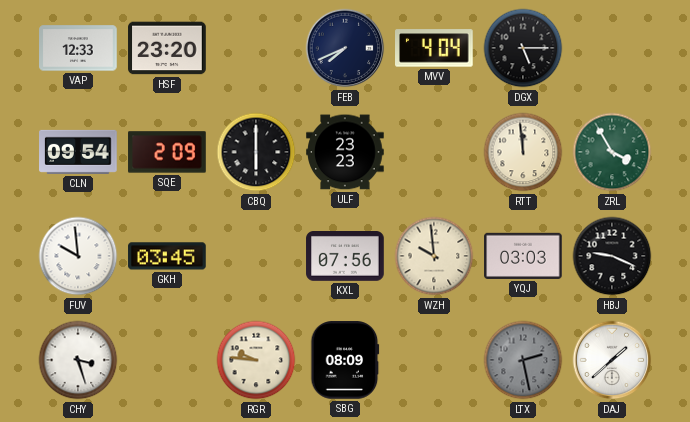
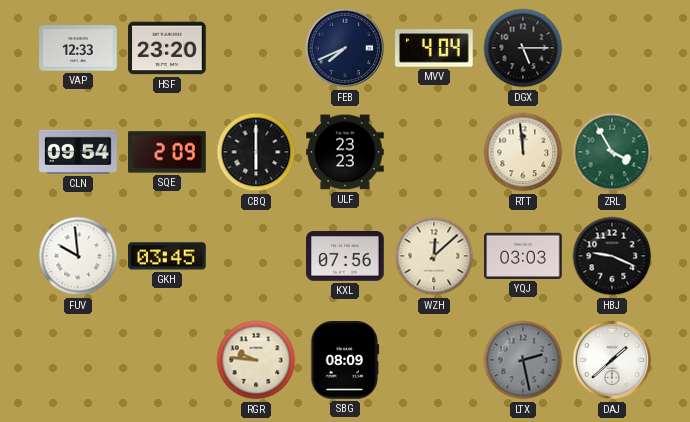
WZH: 9:59 -> 12:08
CHY: 3:27 -> none
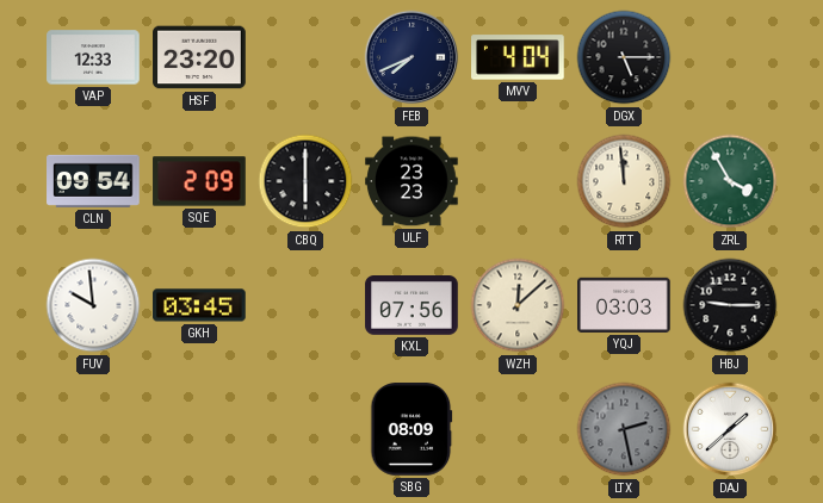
HBJ: 9:19 -> 9:15
RGR: 9:46 -> none
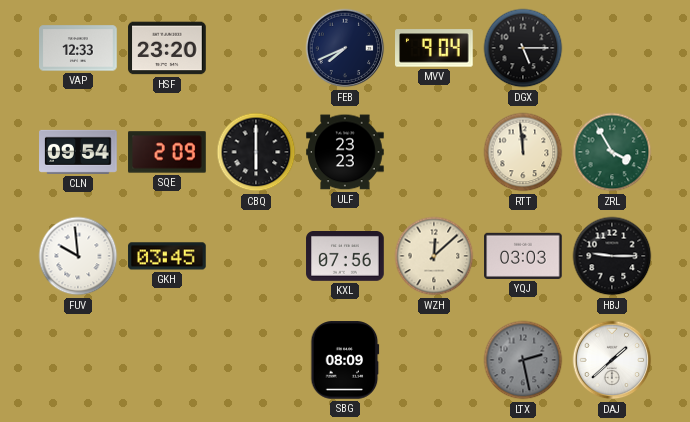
MVV: 4:04 -> 9:04
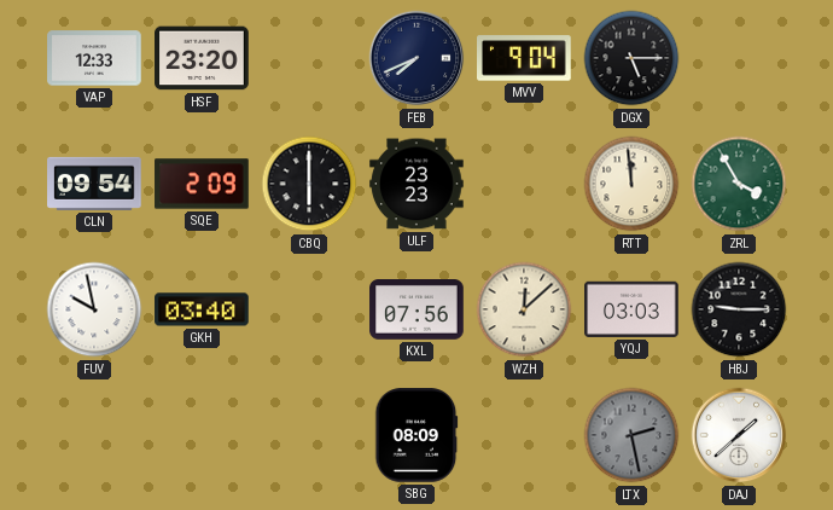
FUV: 9:59 -> 9:58
GKH: 03:45 -> 03:40
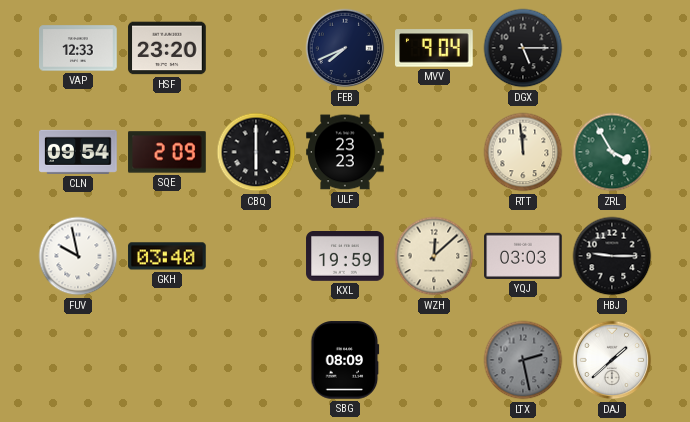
KXL: 07:56 -> 19:59
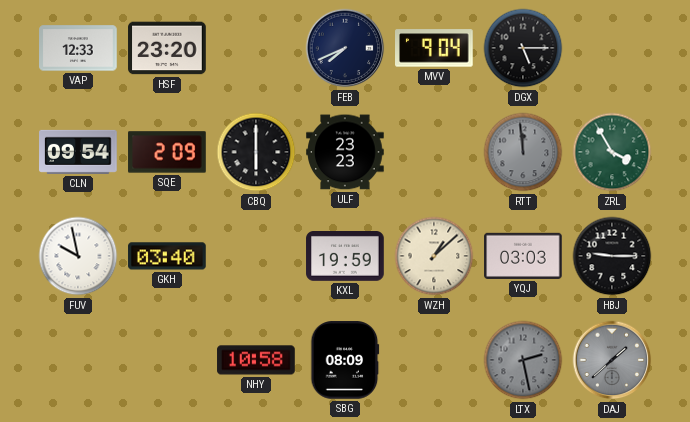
RTT dial: cream -> grey
WZH: 12:08 -> 1:08
NHY: none -> 10:58
DAJ dial: white -> grey
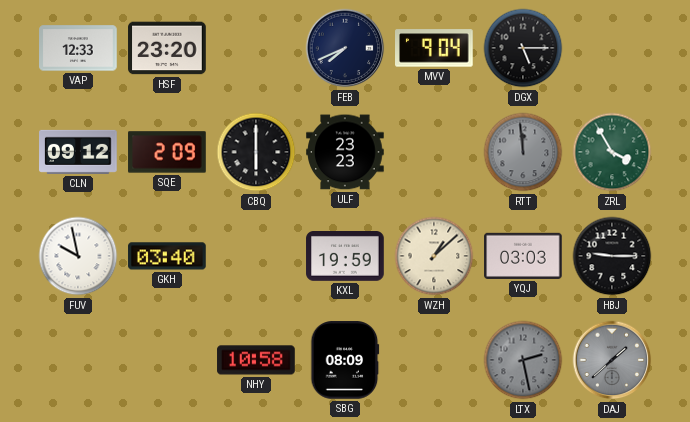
CLN: 09:54 -> 09:12
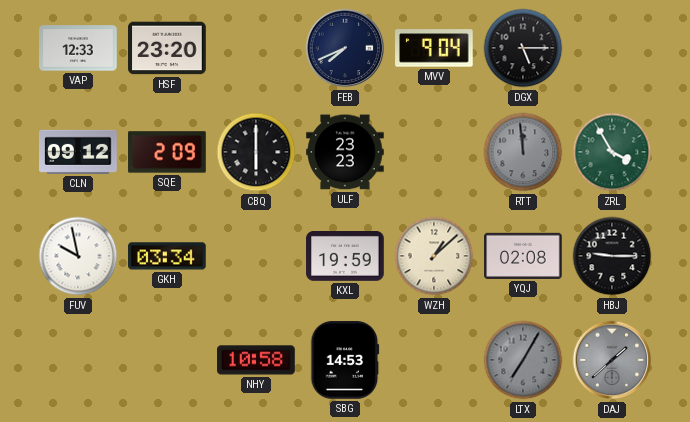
GKH: 03:40 -> 03:34
YQJ: 03:03 -> 02:08
SBG: 08:09 -> 14:53
LTX: 2:28 -> 7:05
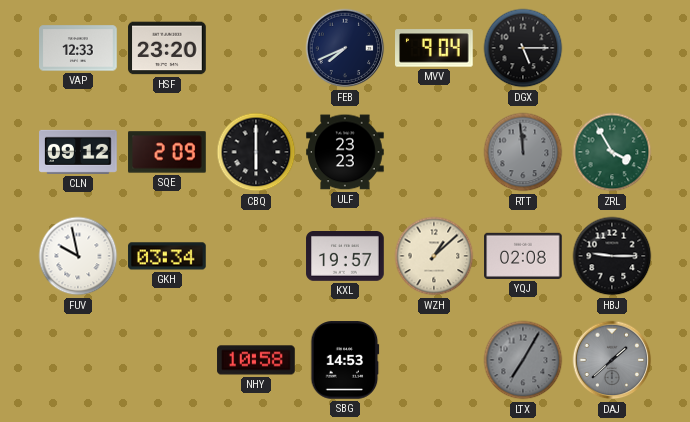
KXL: 19:59 -> 19:57
